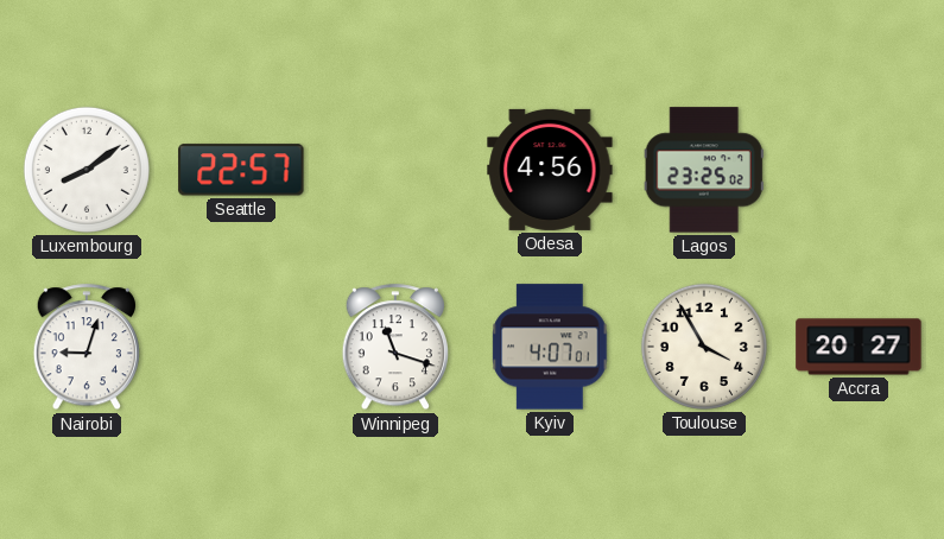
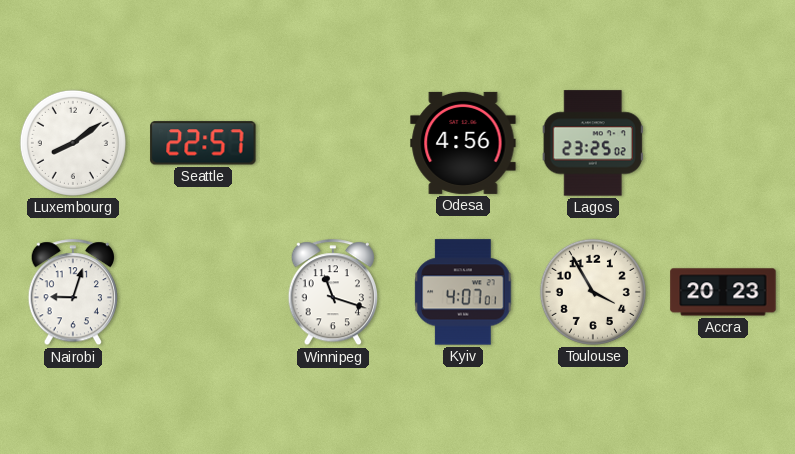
Accra: 20:27 -> 20:23
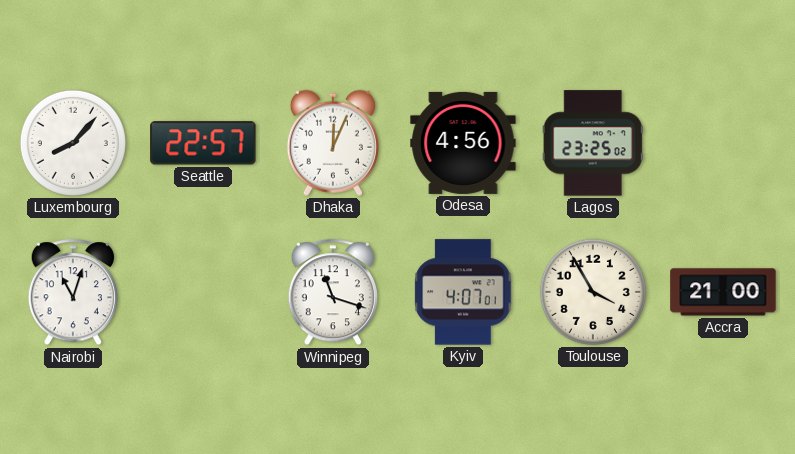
Luxembourg: 8:09 -> 8:07
Dhaka: none -> 12:04
Nairobi: 9:03 -> 11:03
Accra: 20:23 -> 21:00
